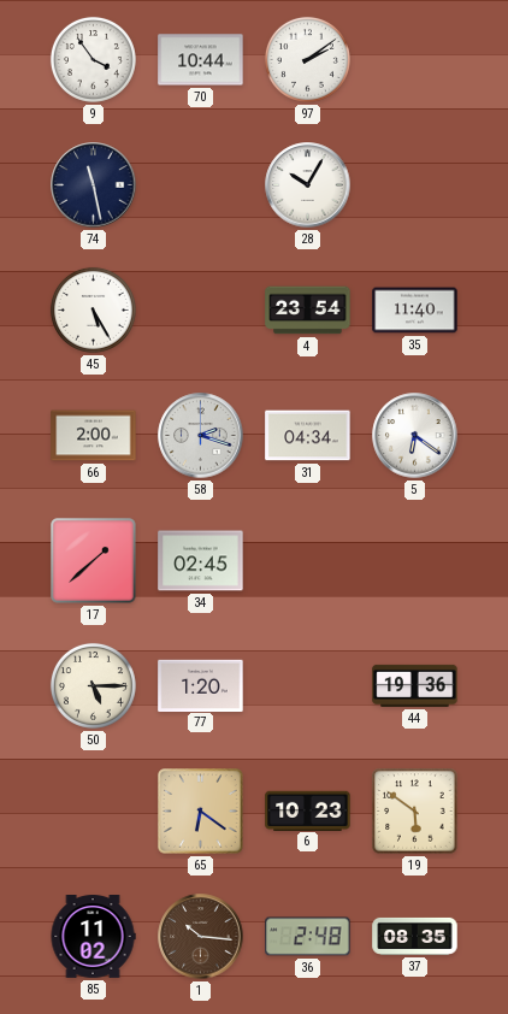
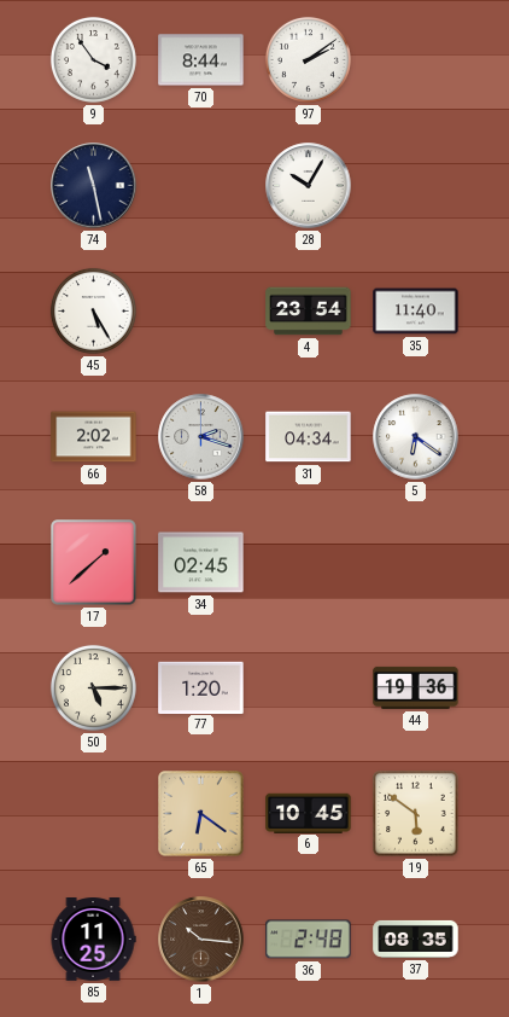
70: 10:44 -> 8:44
66: 2:00 -> 2:02
6: 10:23 -> 10:45
85: 11:02 -> 11:25
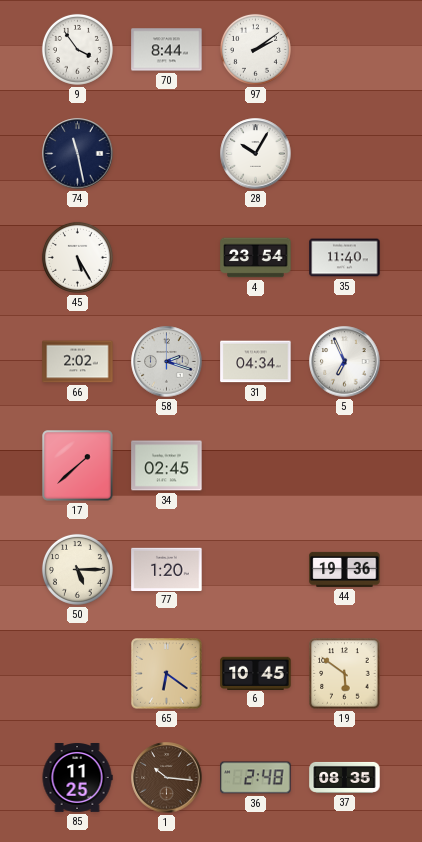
5: 6:21 -> 6:56
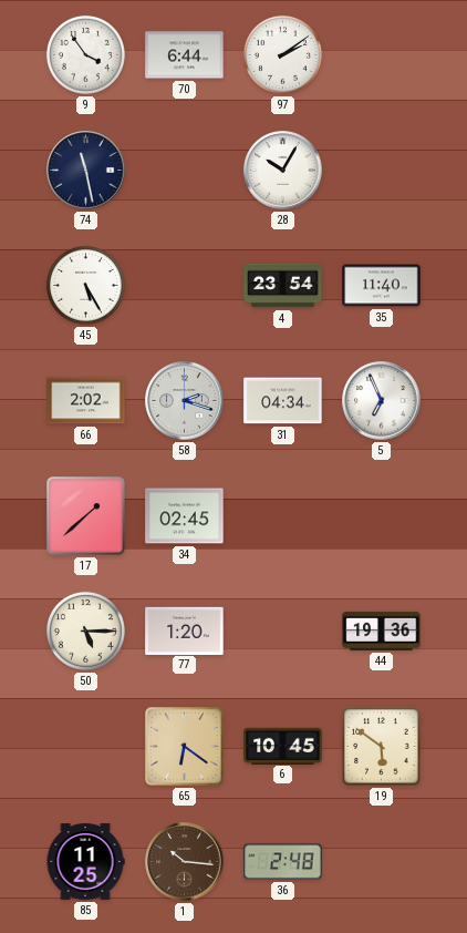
70: 8:44 -> 6:44
37: 08:35 -> none
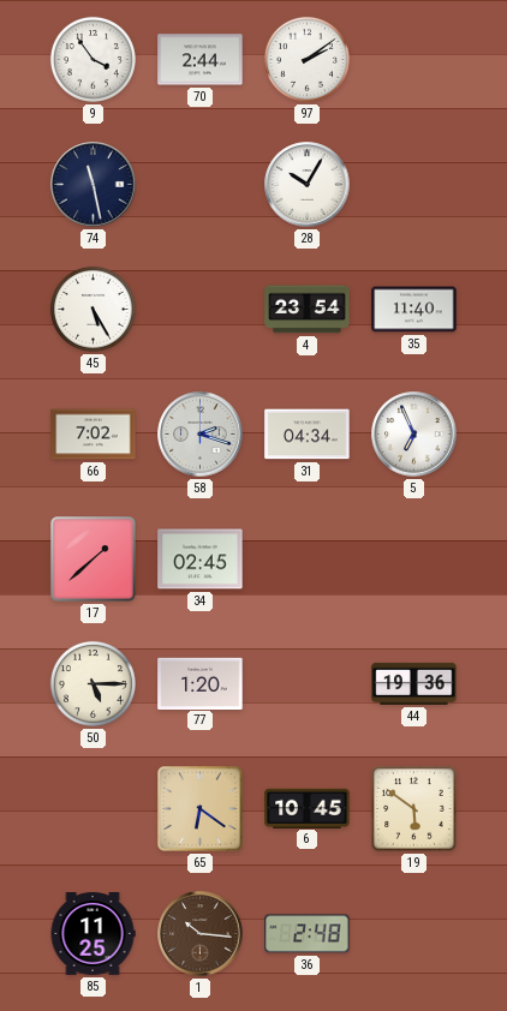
70: 6:44 -> 2:44
66: 2:02 -> 7:02
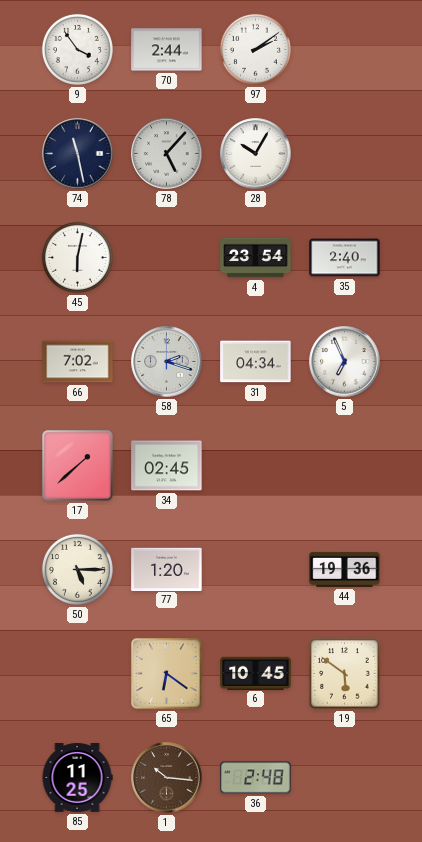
78: none -> 5:07
45: 5:25 -> 6:02
35: 11:40 -> 2:40
